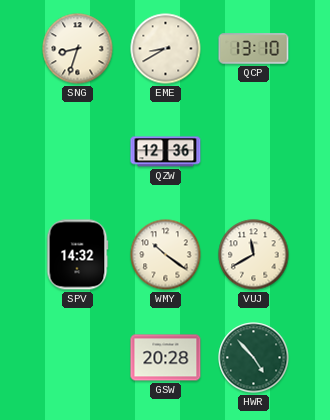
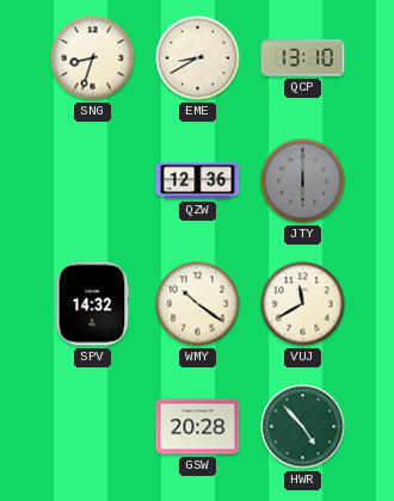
JTY: none -> 6:00
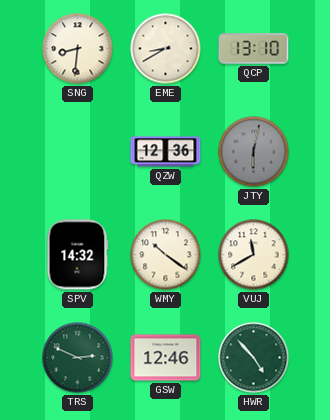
SNG: 8:33 -> 8:31
JTY: 6:00 -> 6:02
TRS: none -> 2:49
GSW: 20:28 -> 12:46
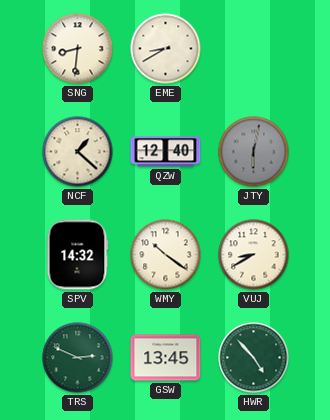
QCP: 13:10 -> none
NCF: none -> 1:22
QZW: 12:36 -> 12:40
VUJ: 11:40 -> 8:40
GSW: 12:46 -> 13:45
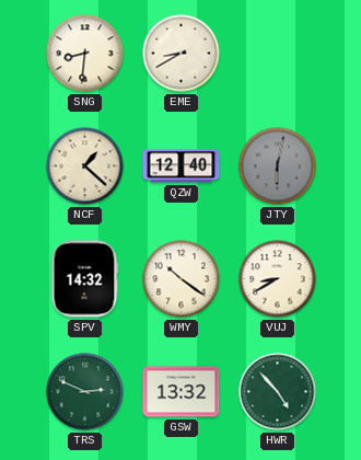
GSW: 13:45 -> 13:32
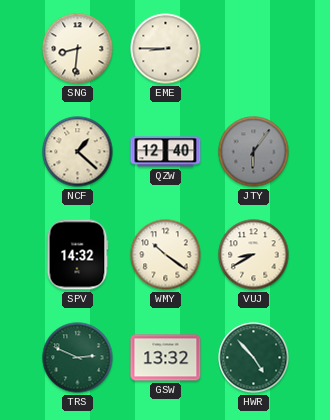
EME: 8:40 -> 8:45
JTY: 6:02 -> 6:06
